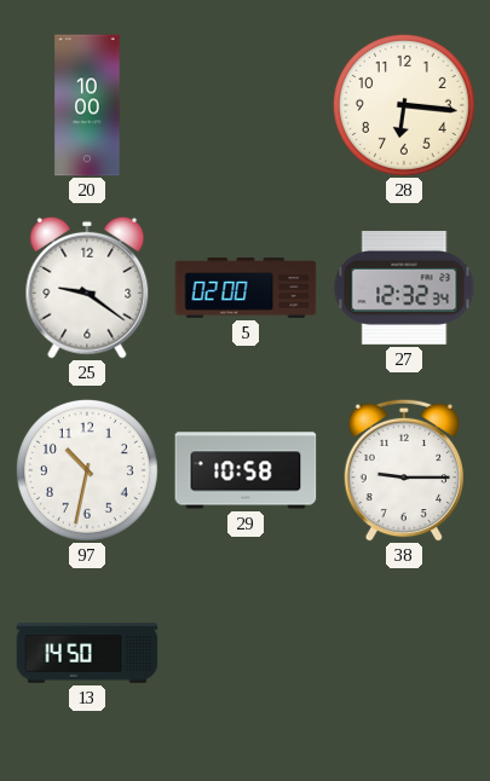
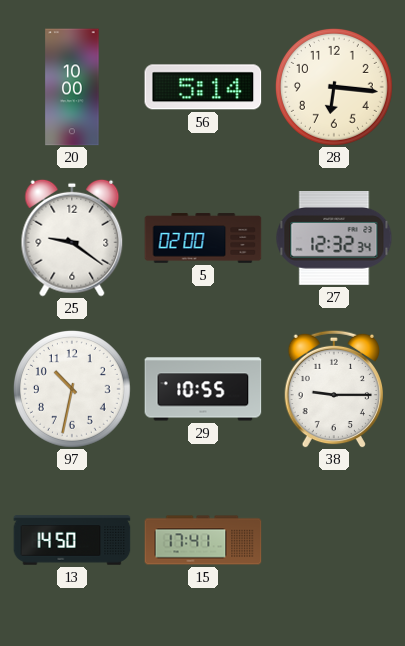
56: none -> 5:14
29: 10:58 -> 10:55
15: none -> 17:41
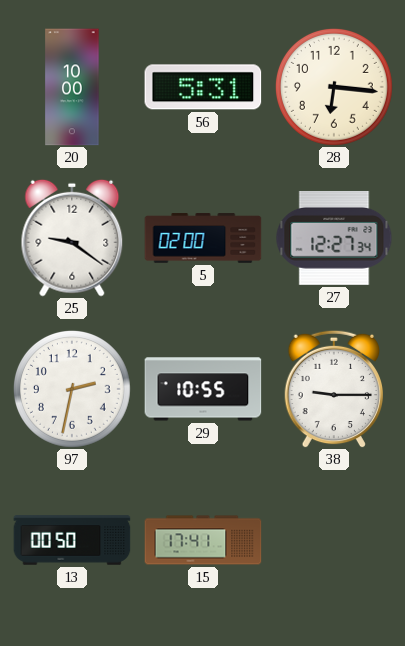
56: 5:14 -> 5:31
27: 12:32 -> 12:27
97: 10:32 -> 2:32
13: 14:50 -> 00:50
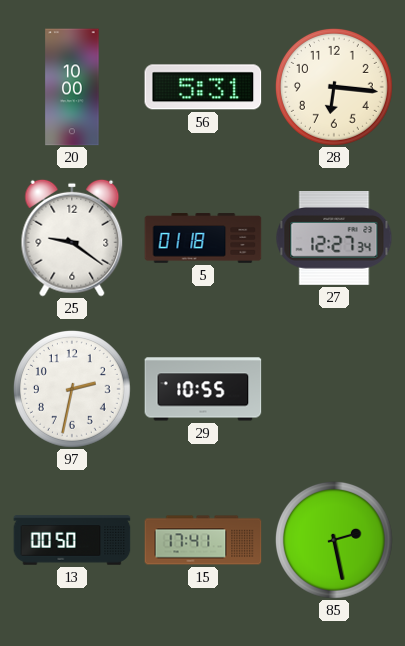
5: 02:00 -> 01:18
38: 9:15 -> none
85: none -> 2:28
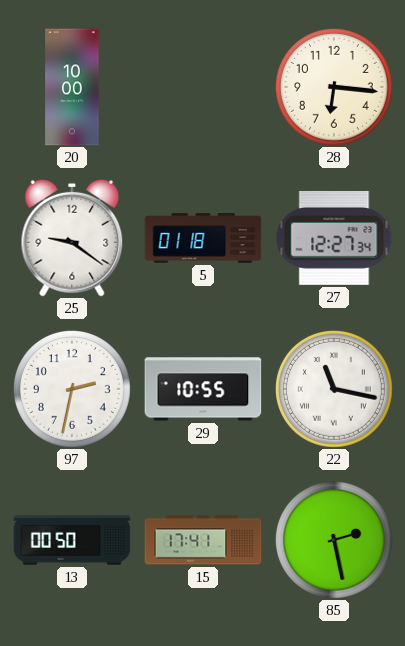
56: 5:31 -> none
22: none -> 11:17
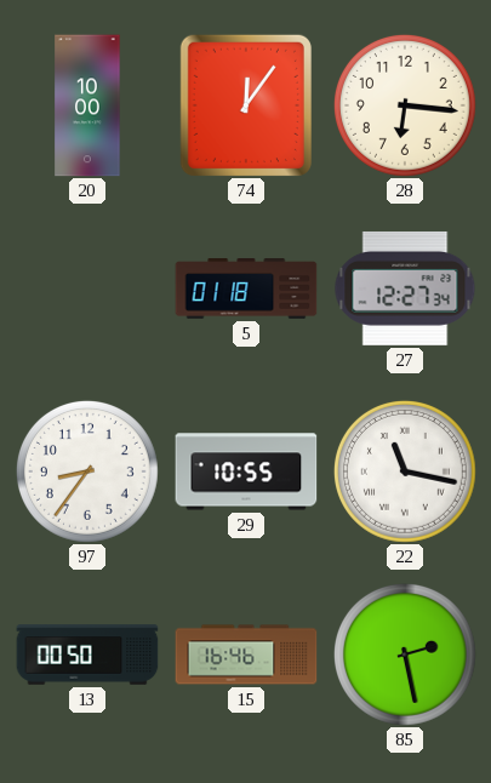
74: none -> 12:06
25: 9:21 -> none
97: 2:32 -> 8:36
15: 17:41 -> 16:46
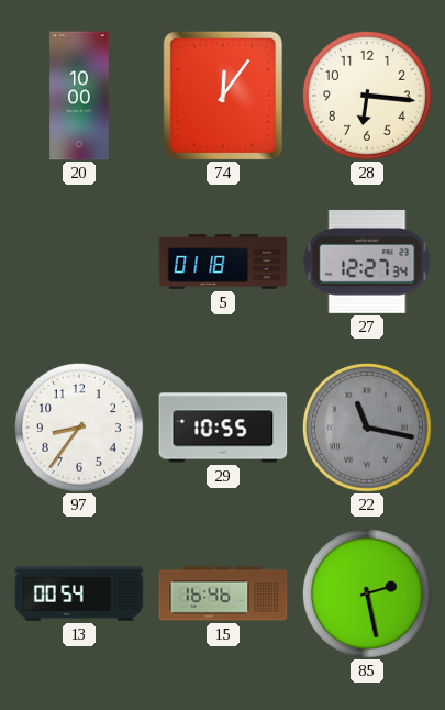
22 dial: white -> grey
13: 00:50 -> 00:54
